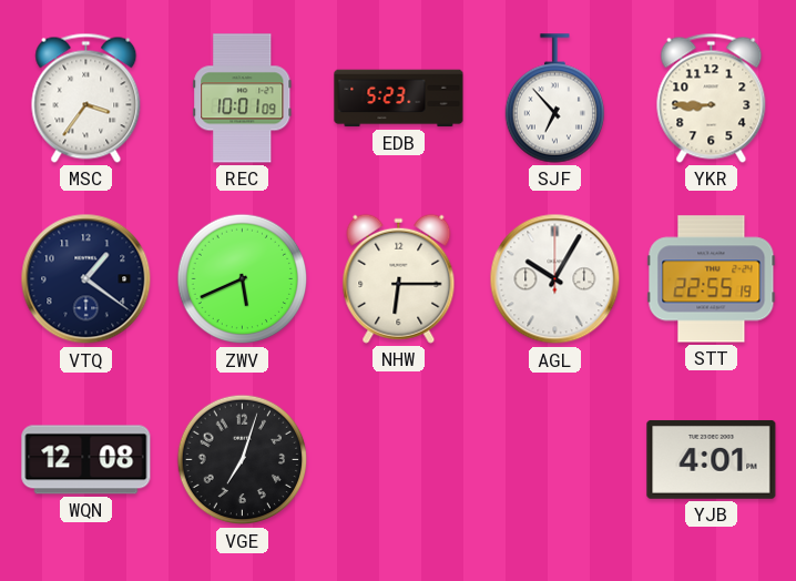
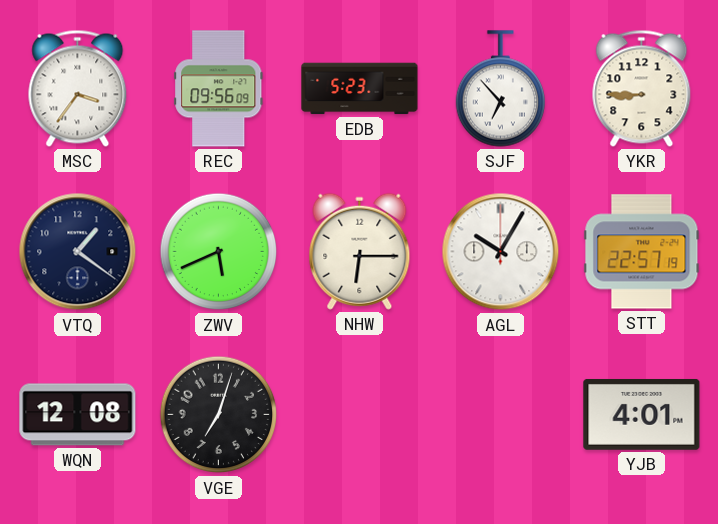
REC: 10:01 -> 09:56
STT: 22:55 -> 22:57
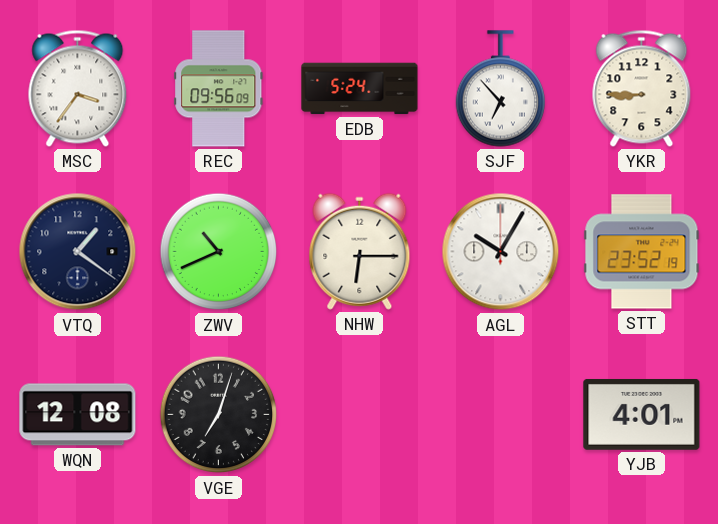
EDB: 5:23 -> 5:24
ZWV: 5:41 -> 10:41
STT: 22:57 -> 23:52
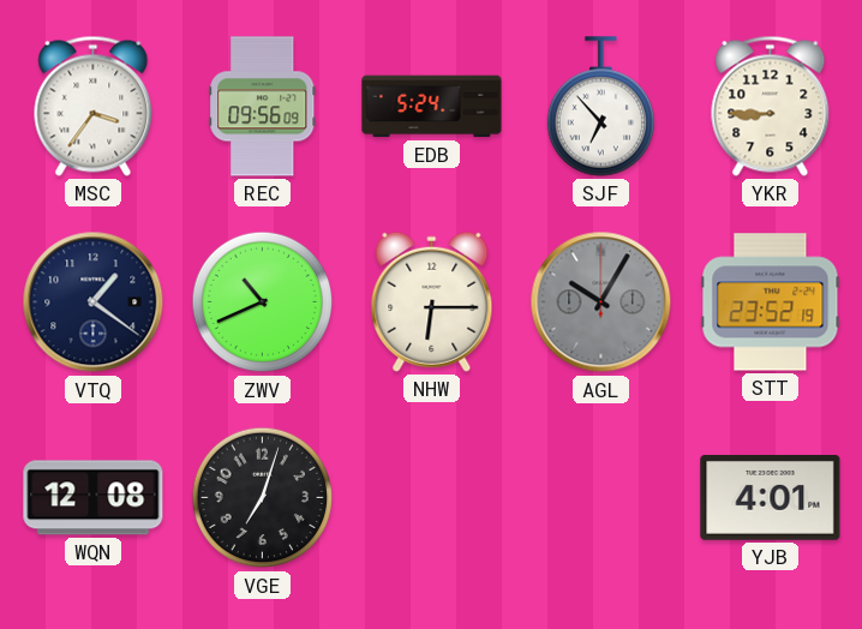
AGL dial: white -> grey
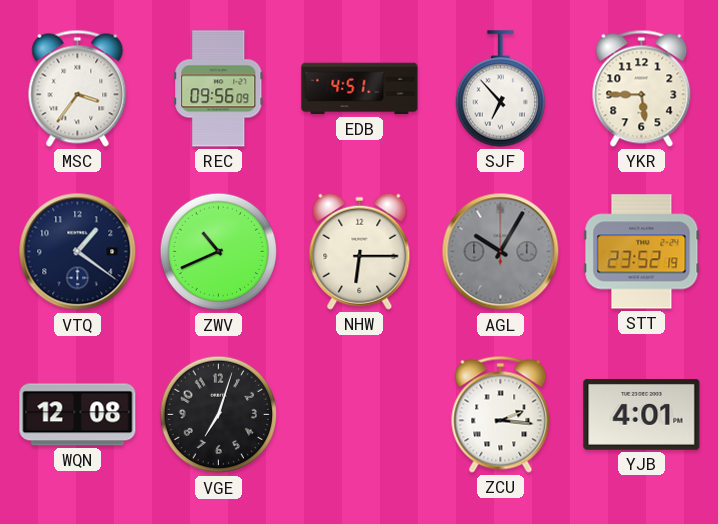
EDB: 5:24 -> 4:51
YKR: 8:45 -> 5:45
ZCU: none -> 2:16
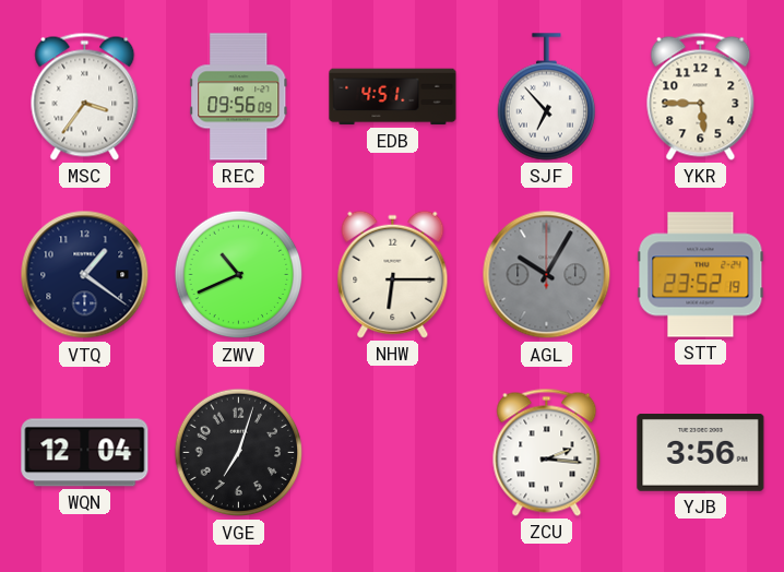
WQN: 12:08 -> 12:04
YJB: 4:01 -> 3:56
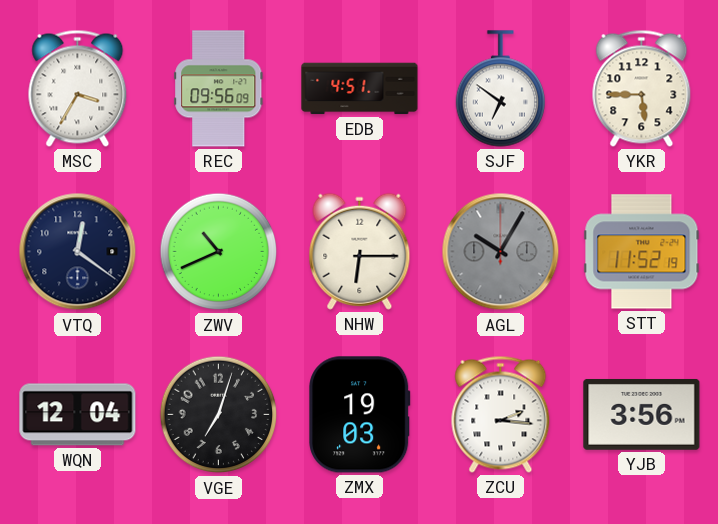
MSC: 3:36 -> 3:35
SJF: 6:53 -> 6:51
VTQ: 1:21 -> 12:21
STT: 23:52 -> 11:52
ZMX: none -> 19:03
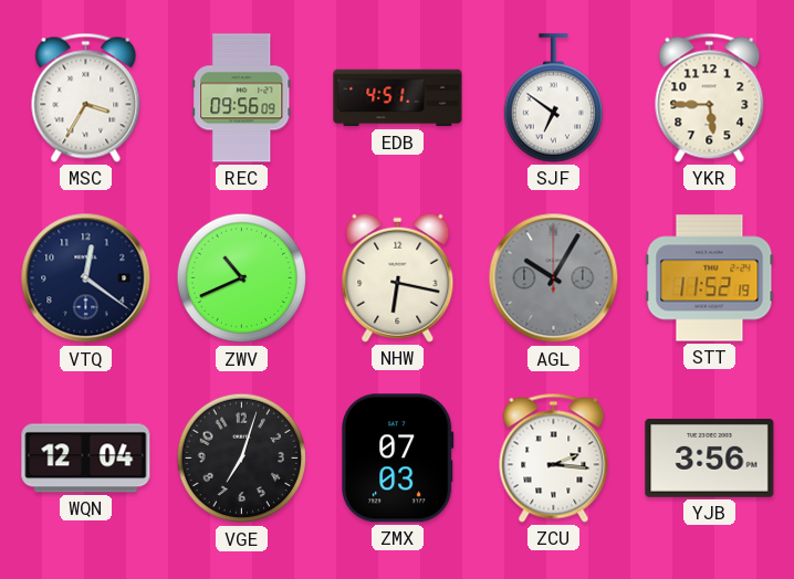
NHW: 6:15 -> 6:17
ZMX: 19:03 -> 07:03
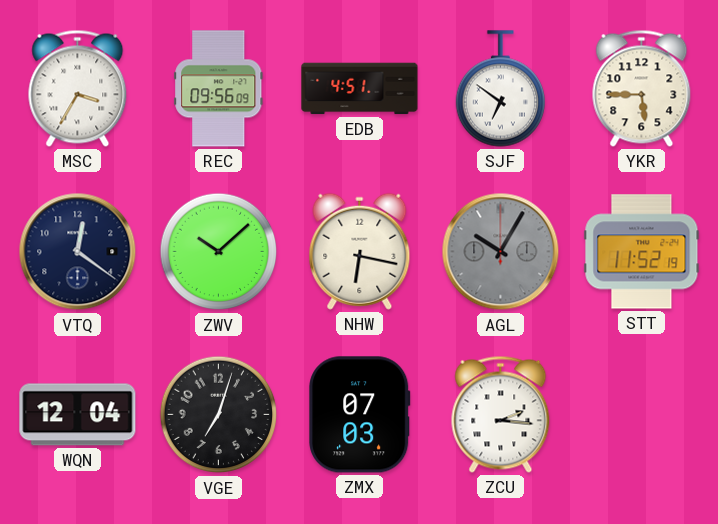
ZWV: 10:41 -> 10:08
YJB: 3:56 -> none
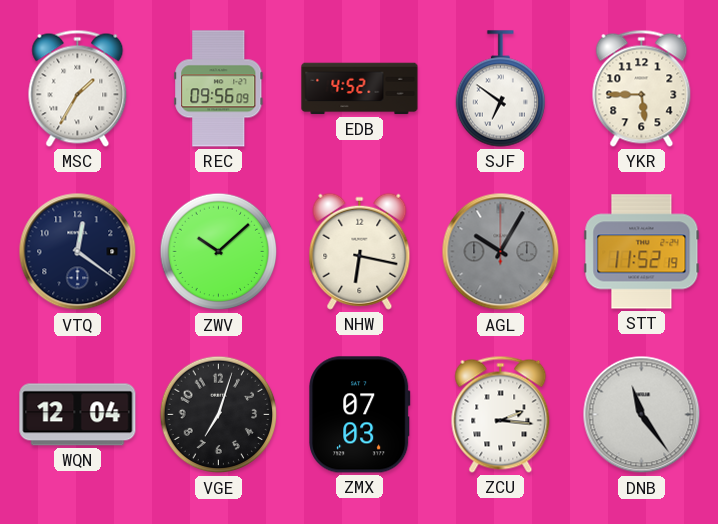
MSC: 3:35 -> 1:35
EDB: 4:51 -> 4:52
DNB: none -> 11:24
